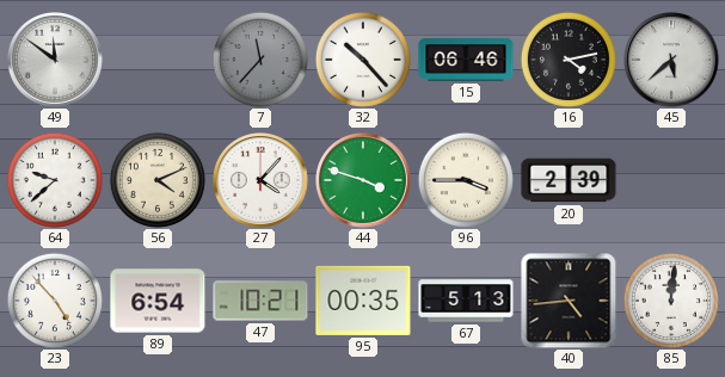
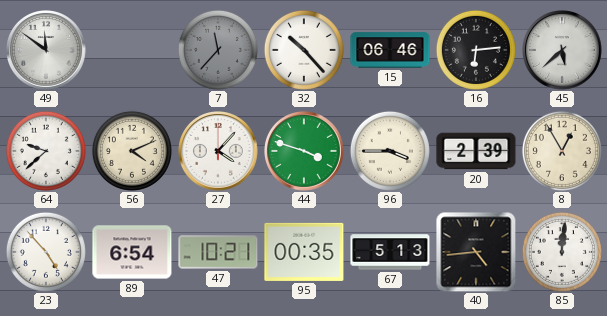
16: 4:13 -> 6:14
8: none -> 12:55
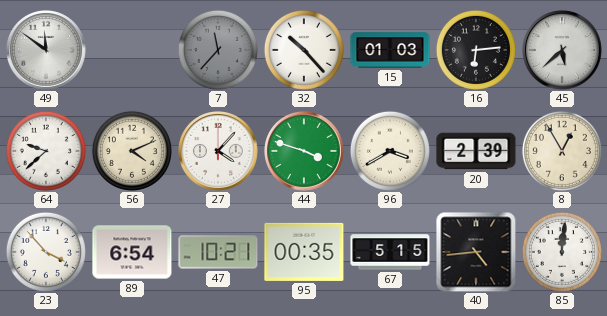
15: 06:46 -> 01:03
96: 3:45 -> 3:40
23: 4:53 -> 3:53
67: 5:13 -> 5:15
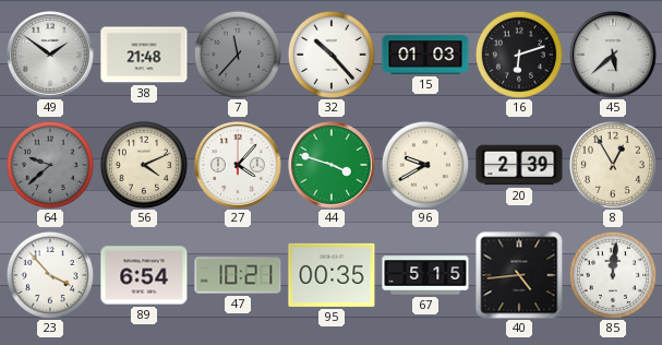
49: 11:51 -> 1:51
38: none -> 21:48
16: 6:14 -> 6:12
64 dial: white -> grey
96: 3:40 -> 9:40
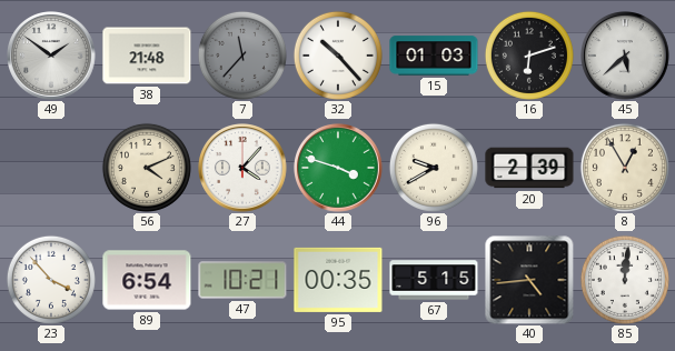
64: 9:38 -> none
